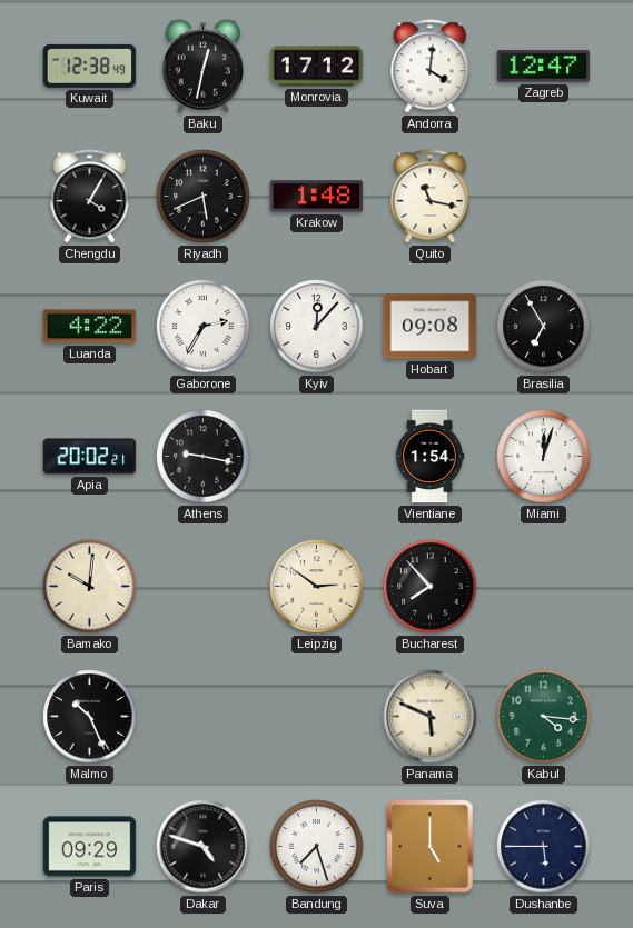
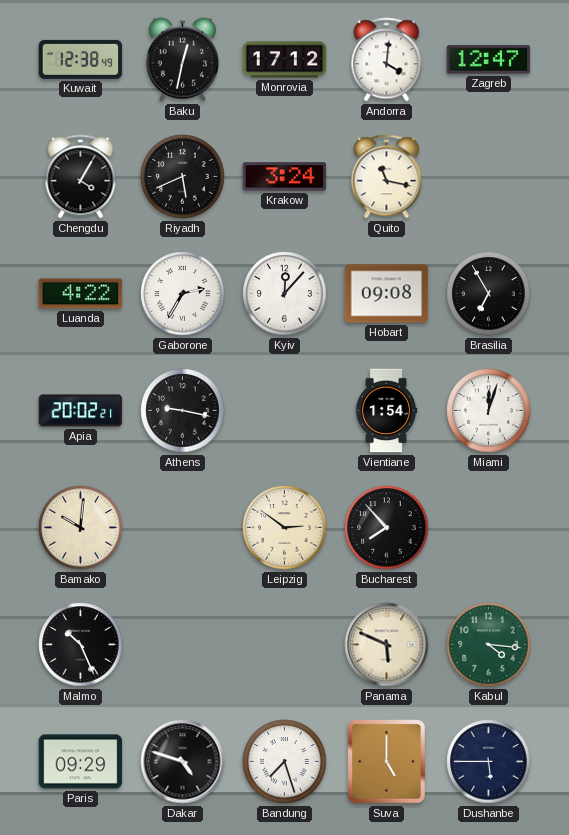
Krakow: 1:48 -> 3:24
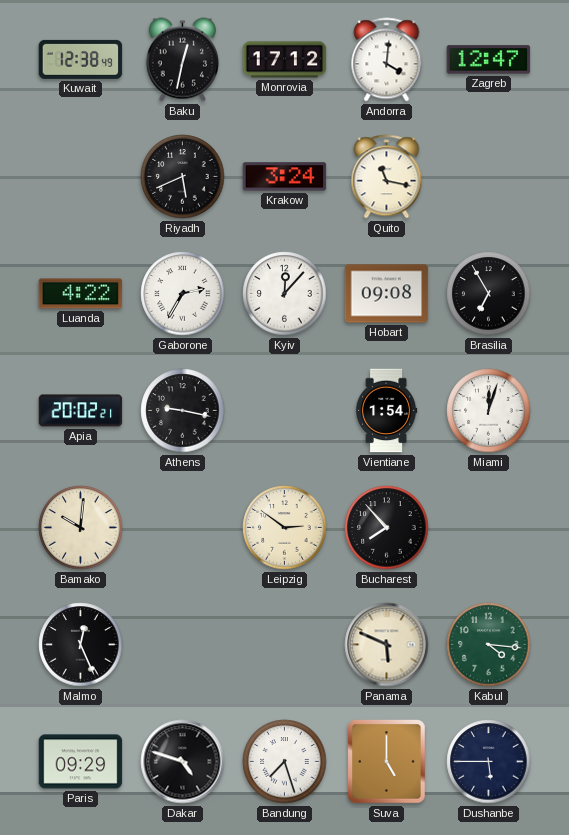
Chengdu: 4:05 -> none
Malmo: 10:26 -> 12:26
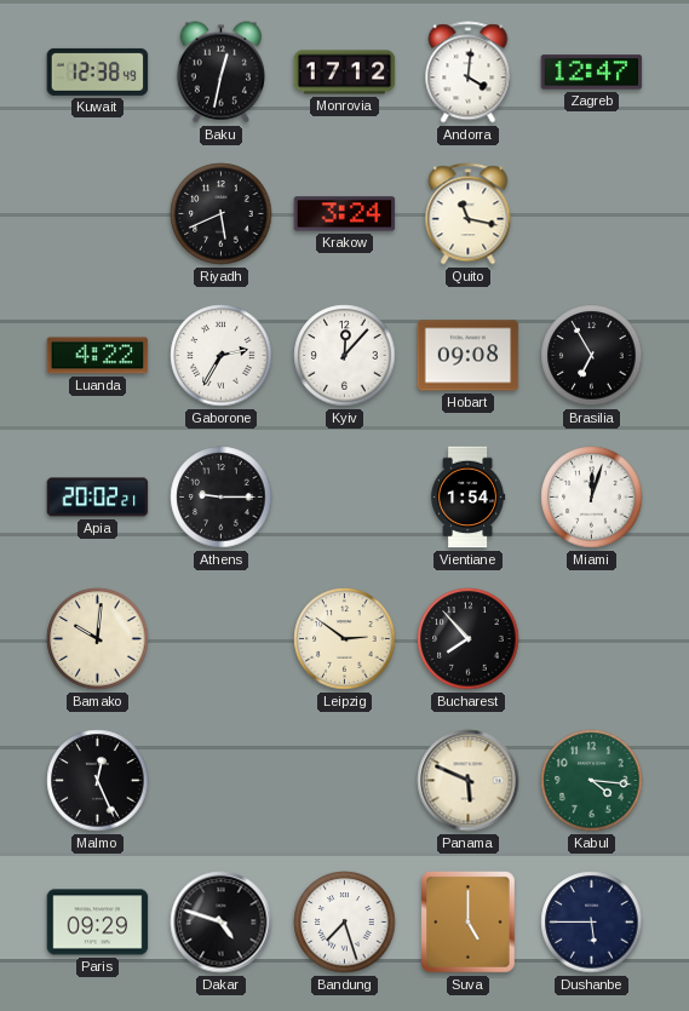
Athens: 9:17 -> 9:15
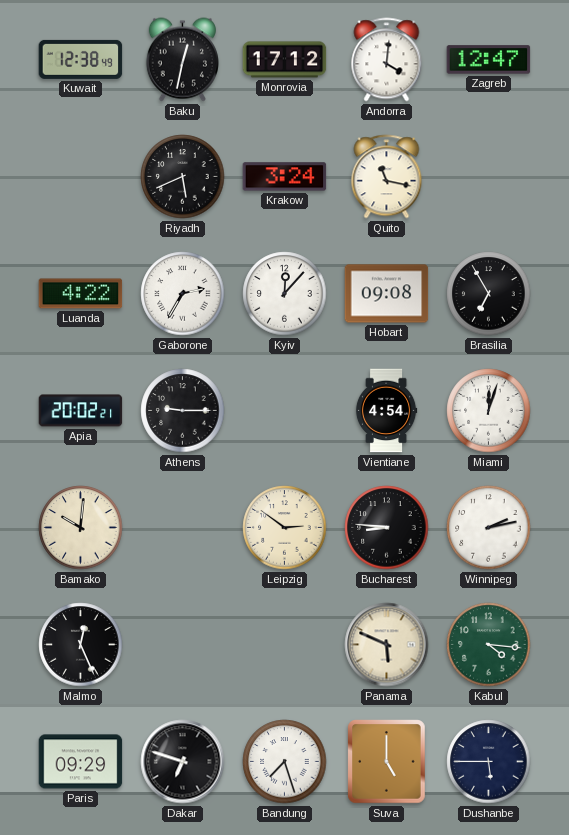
Vientiane: 1:54 -> 4:54
Bucharest: 7:53 -> 8:46
Winnipeg: none -> 2:13
Dakar: 4:48 -> 6:48
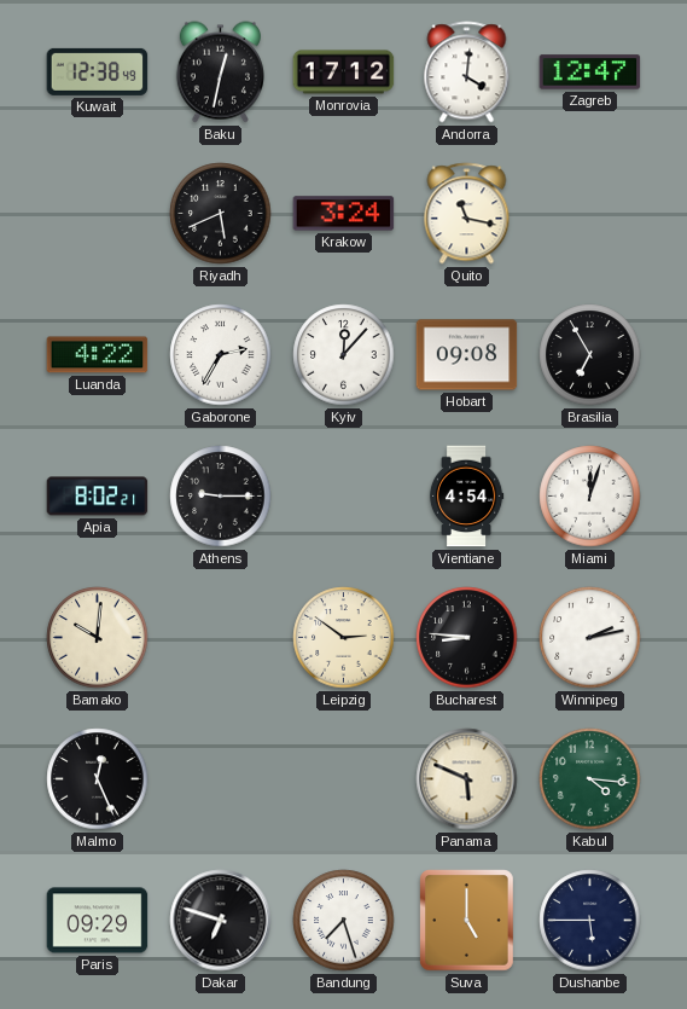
Apia: 20:02 -> 8:02
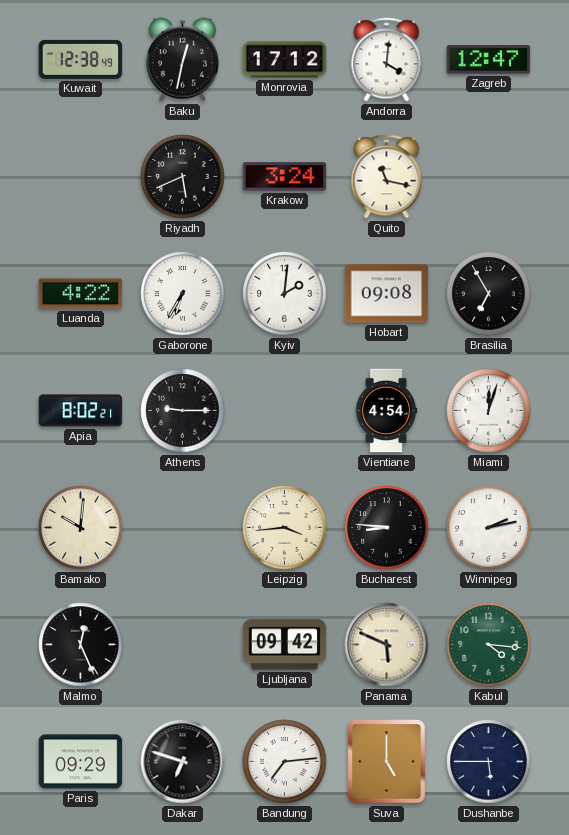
Gaborone: 2:35 -> 6:35
Kyiv: 12:07 -> 2:01
Leipzig: 2:51 -> 3:44
Ljubljana: none -> 09:42
Bandung: 7:27 -> 7:14
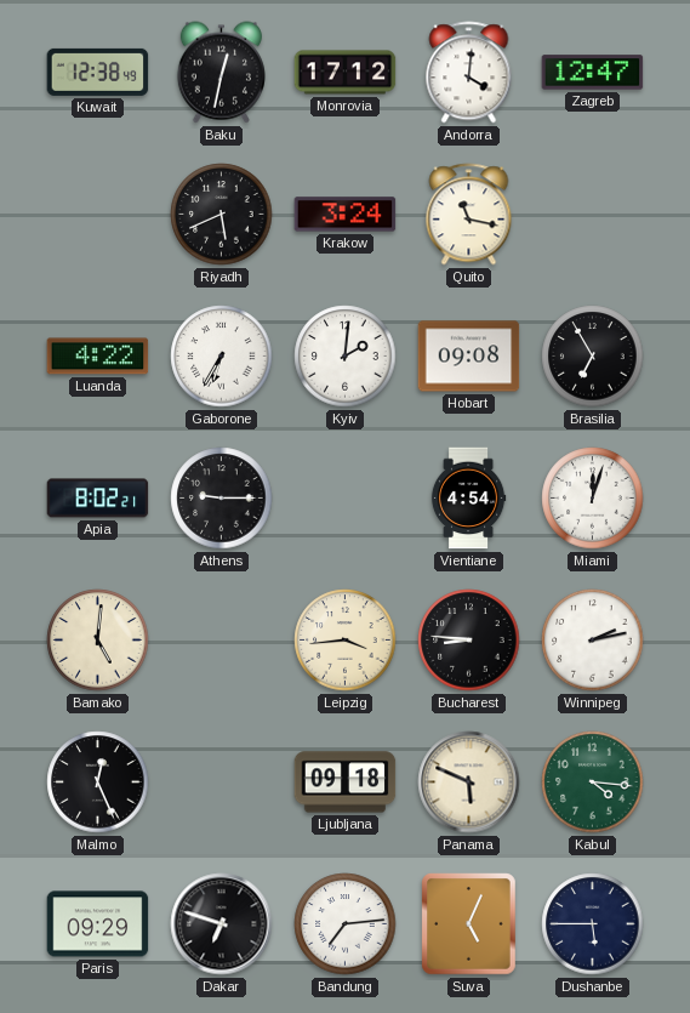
Bamako: 10:01 -> 5:01
Ljubljana: 09:42 -> 09:18
Suva: 5:00 -> 5:04
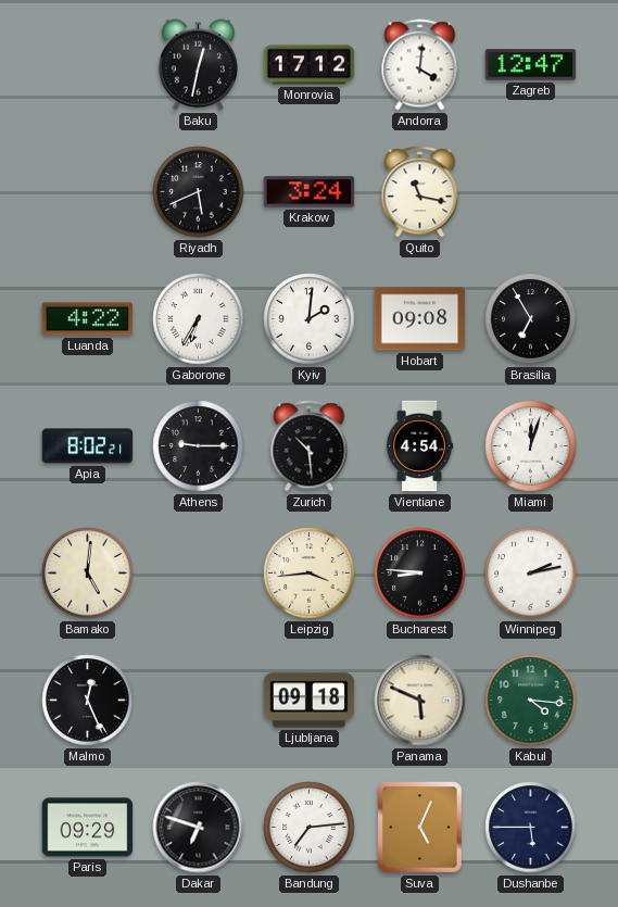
Kuwait: 12:38 -> none
Zurich: none -> 10:29
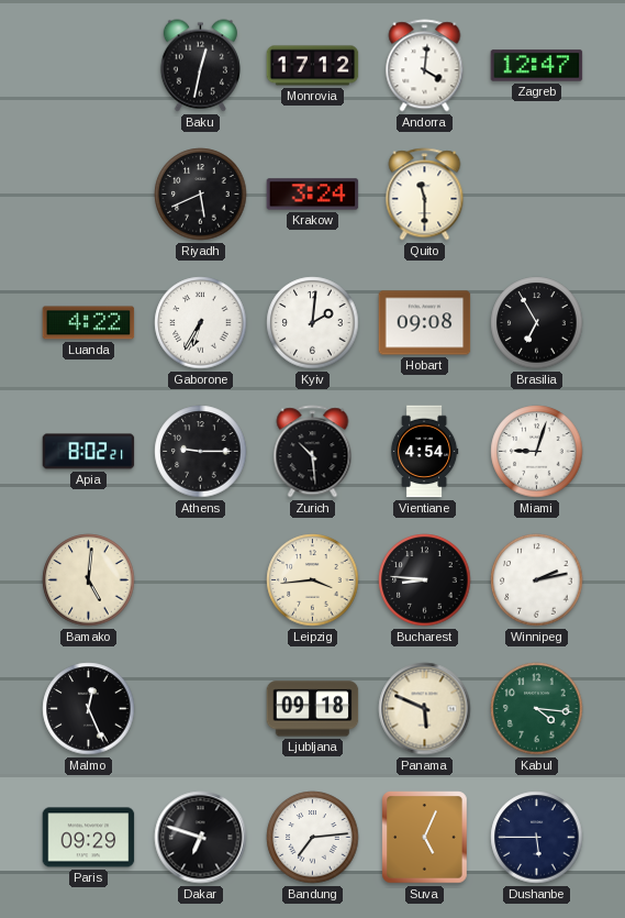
Quito: 11:17 -> 11:30
Miami: 12:03 -> 9:03
